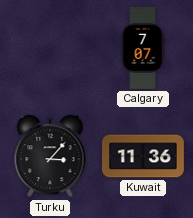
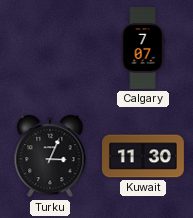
Turku: 3:07 -> 3:04
Kuwait: 11:36 -> 11:30
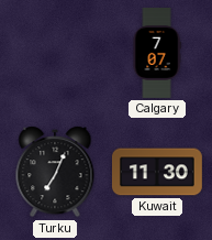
Turku: 3:04 -> 7:04
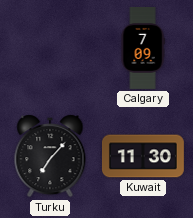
Calgary: 7:07 -> 7:09
Turku: 7:04 -> 7:07
